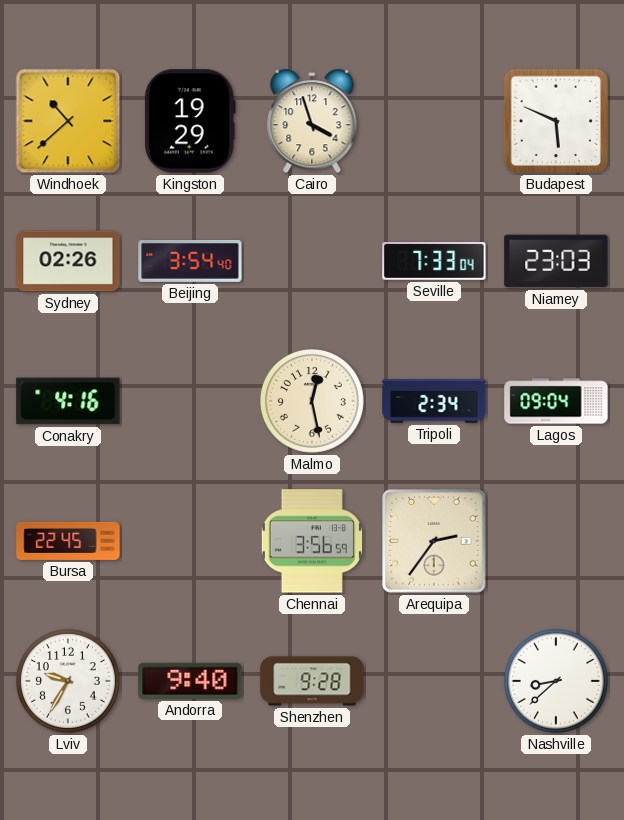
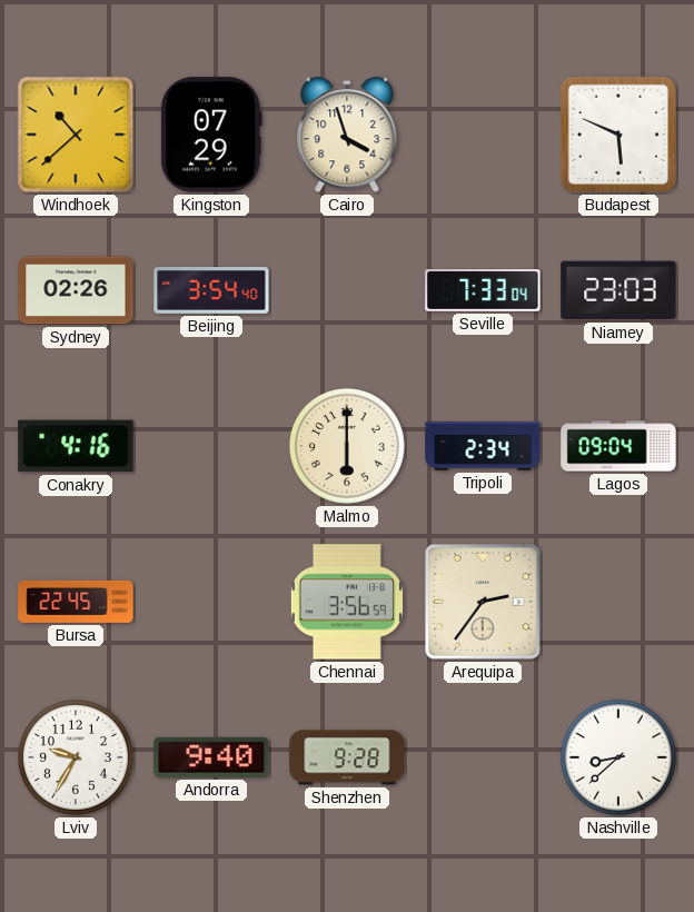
Kingston: 19:29 -> 07:29
Malmo: 12:28 -> 6:00
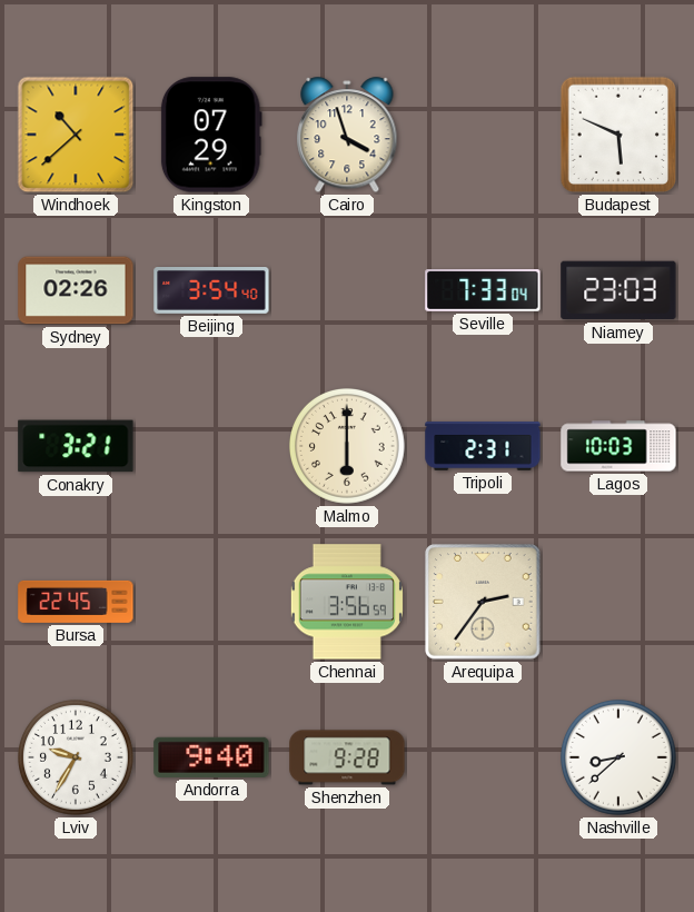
Conakry: 4:16 -> 3:21
Tripoli: 2:34 -> 2:31
Lagos: 09:04 -> 10:03
